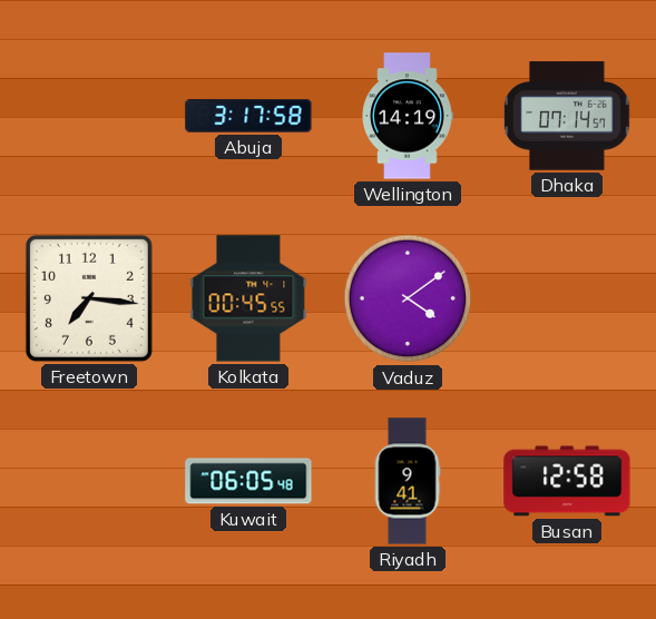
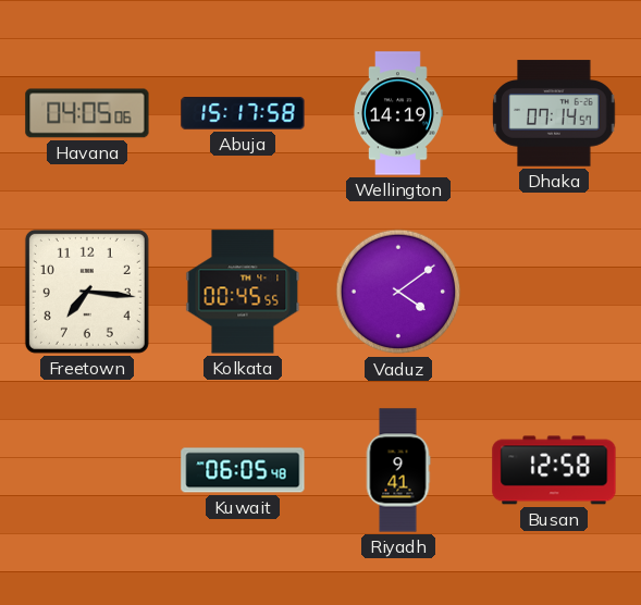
Havana: none -> 04:05
Abuja: 3:17 -> 15:17
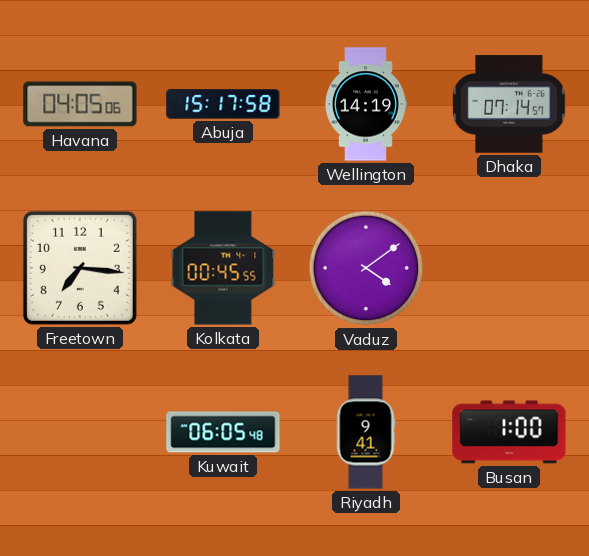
Busan: 12:58 -> 1:00
